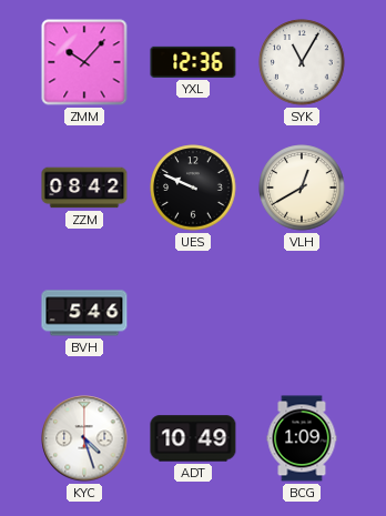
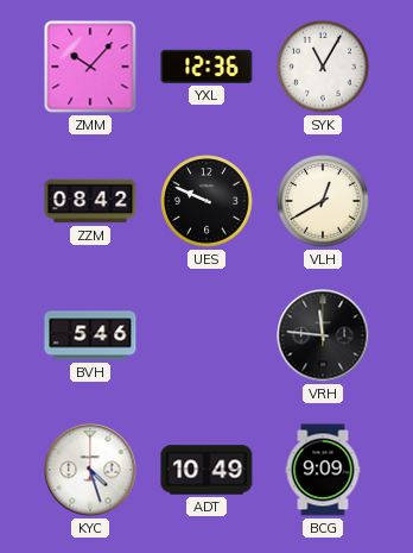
VRH: none -> 11:46
BCG: 1:09 -> 9:09
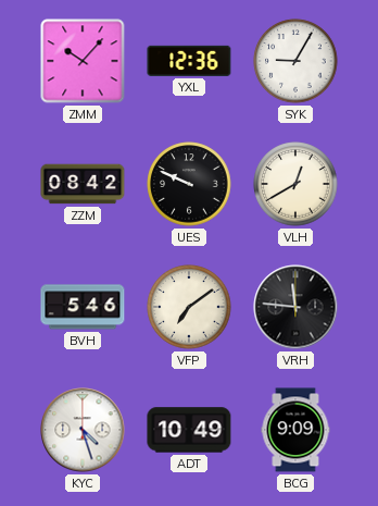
SYK: 11:05 -> 9:05
VFP: none -> 7:09
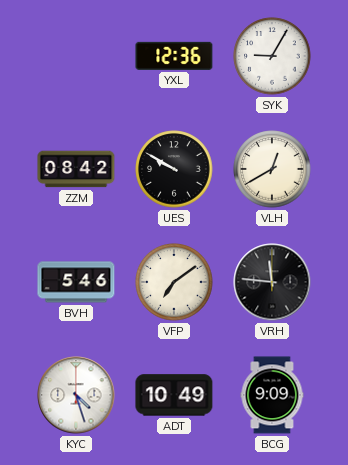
ZMM: 10:07 -> none
UES: 9:49 -> 9:50
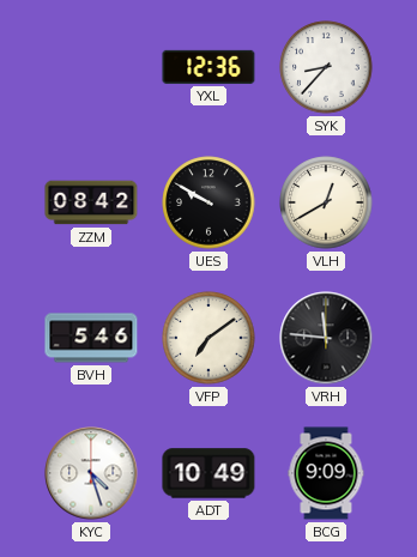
SYK: 9:05 -> 8:37
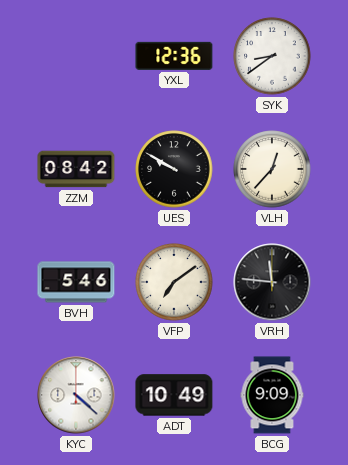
SYK: 8:37 -> 8:39
VLH: 12:40 -> 12:37
KYC: 4:27 -> 4:22
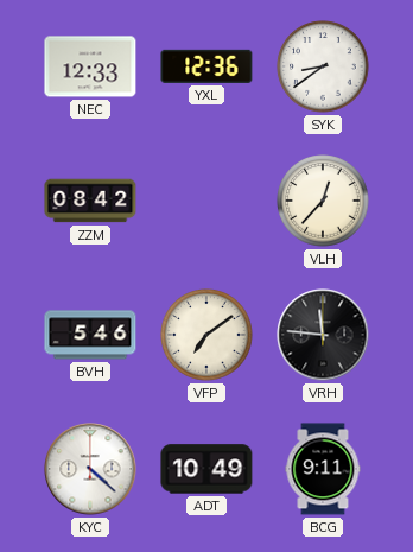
NEC: none -> 12:33
UES: 9:50 -> none
BCG: 9:09 -> 9:11
